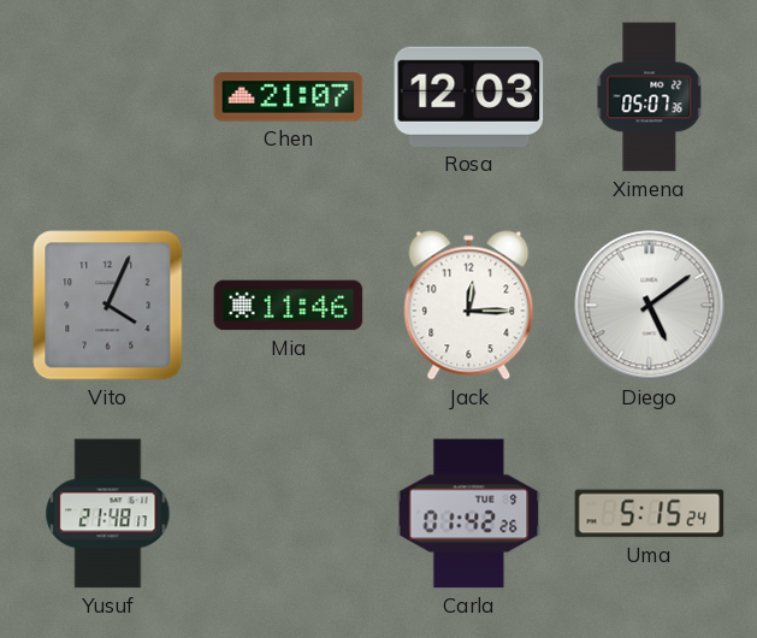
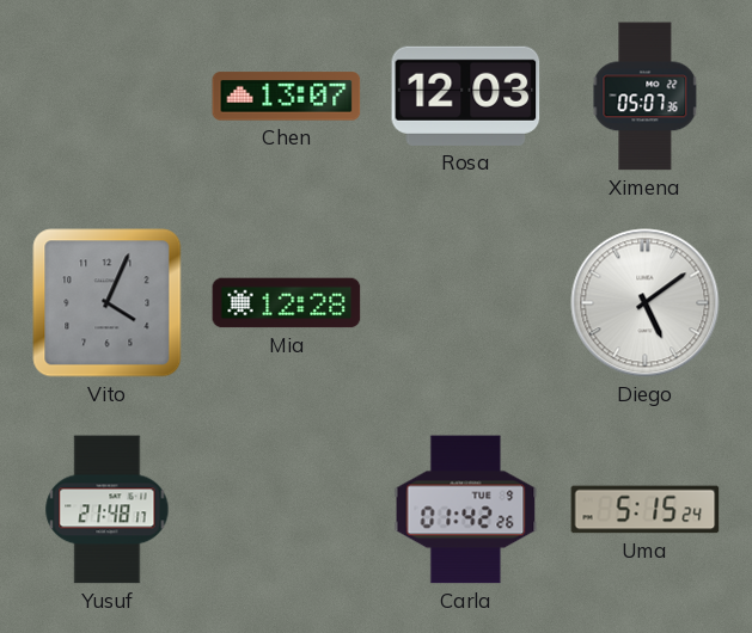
Chen: 21:07 -> 13:07
Mia: 11:46 -> 12:28
Jack: 12:15 -> none
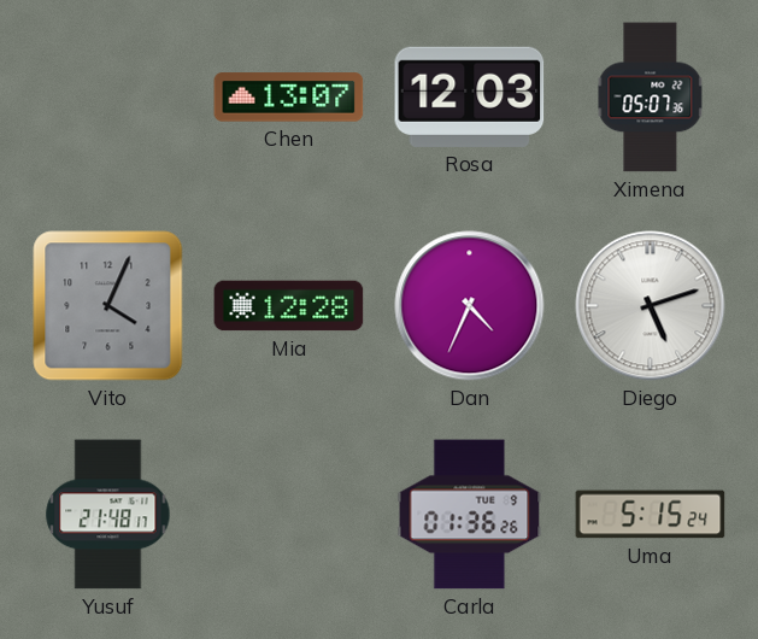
Dan: none -> 4:34
Diego: 5:09 -> 5:12
Carla: 01:42 -> 01:36
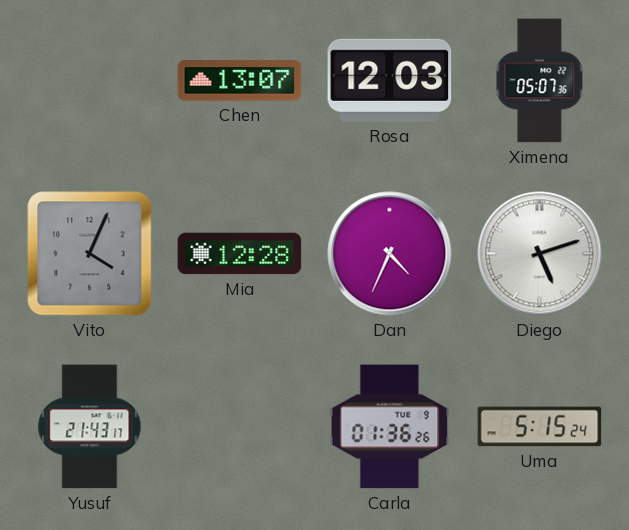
Yusuf: 21:48 -> 21:43
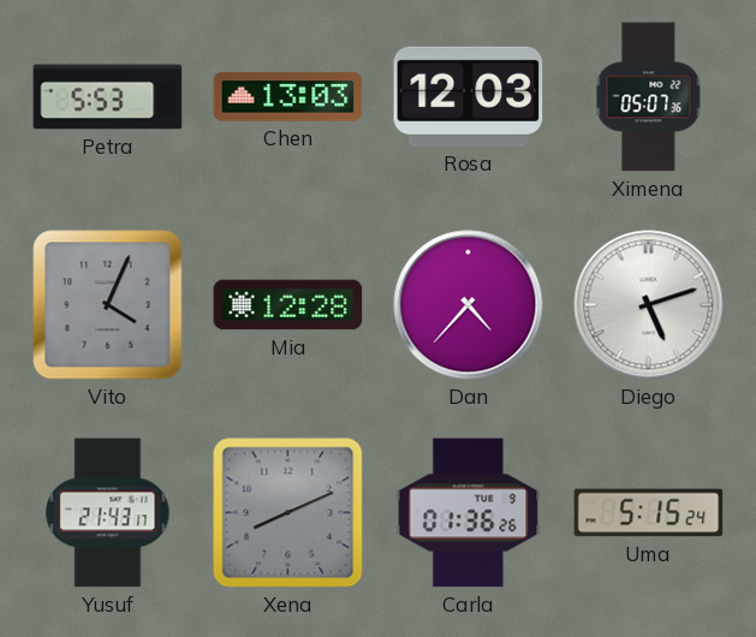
Petra: none -> 5:53
Chen: 13:07 -> 13:03
Dan: 4:34 -> 4:37
Xena: none -> 8:11
